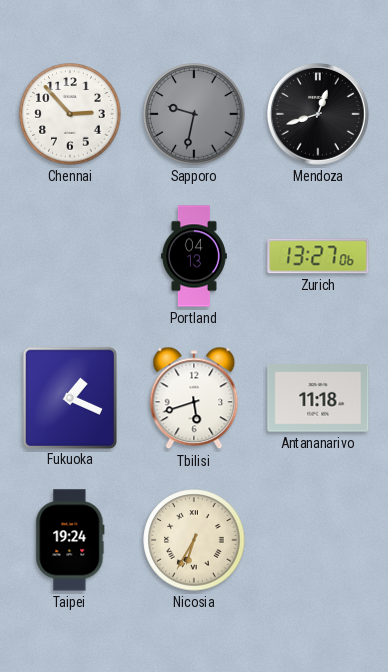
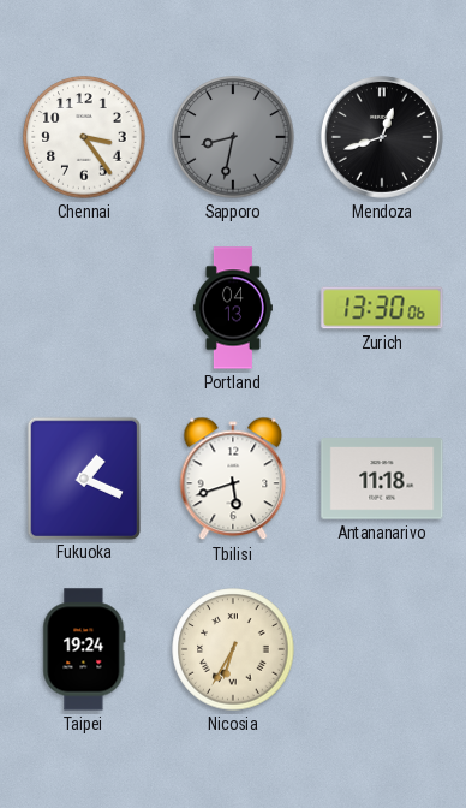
Chennai: 2:53 -> 3:24
Sapporo: 9:32 -> 8:32
Zurich: 13:27 -> 13:30
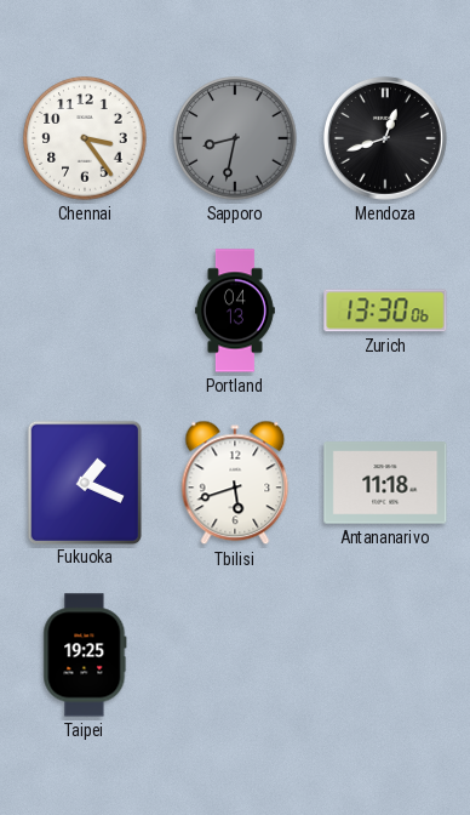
Taipei: 19:24 -> 19:25
Nicosia: 6:35 -> none
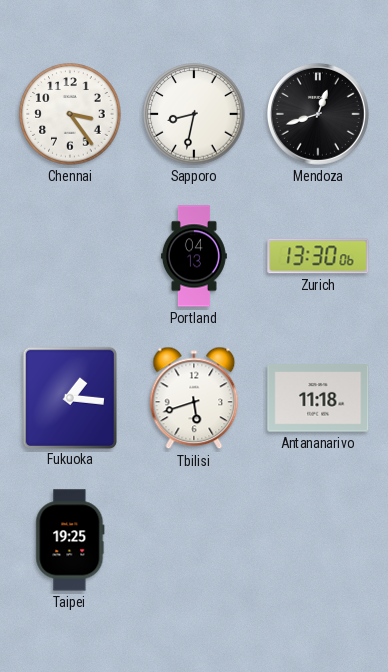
Sapporo dial: grey -> white
Fukuoka: 1:19 -> 1:16
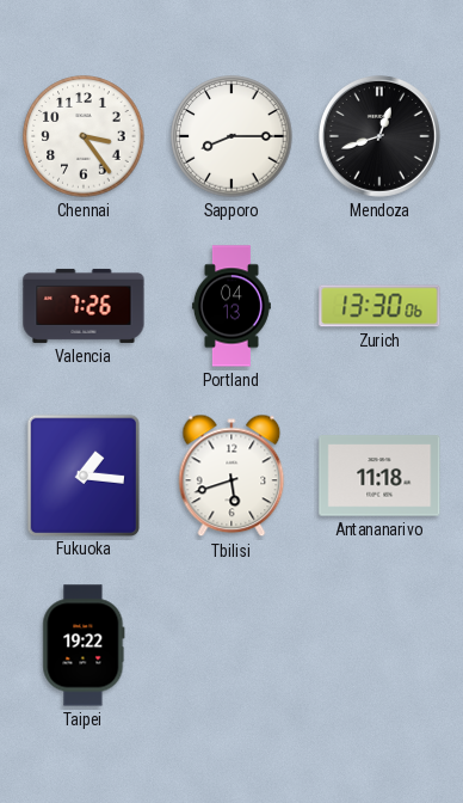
Sapporo: 8:32 -> 8:15
Valencia: none -> 7:26
Taipei: 19:25 -> 19:22
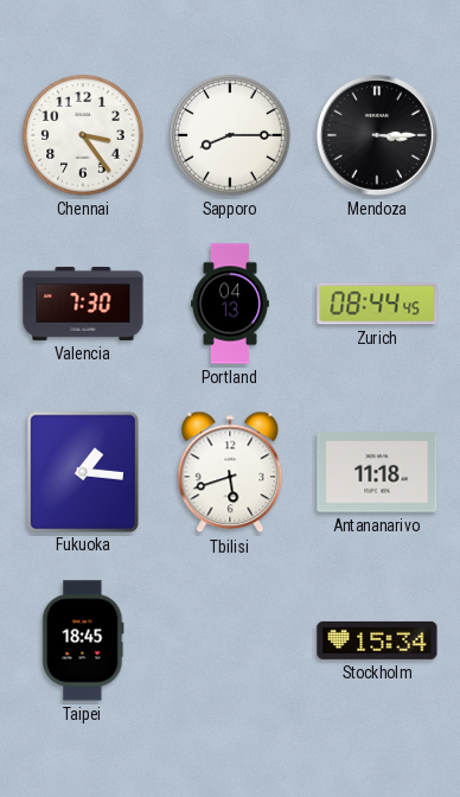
Mendoza: 12:42 -> 3:15
Valencia: 7:26 -> 7:30
Zurich: 13:30 -> 08:44
Taipei: 19:22 -> 18:45
Stockholm: none -> 15:34
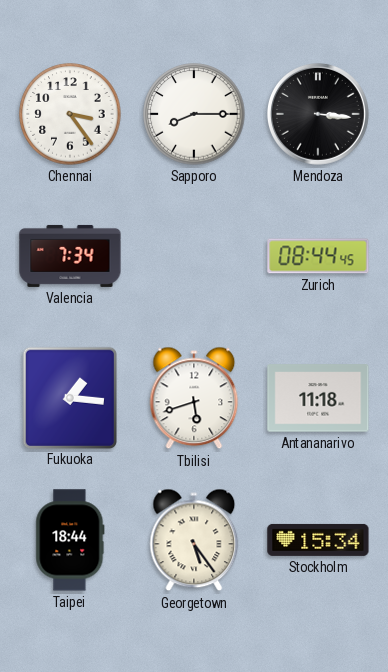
Mendoza: 3:15 -> 3:16
Valencia: 7:30 -> 7:34
Portland: 04:13 -> none
Taipei: 18:45 -> 18:44
Georgetown: none -> 5:24
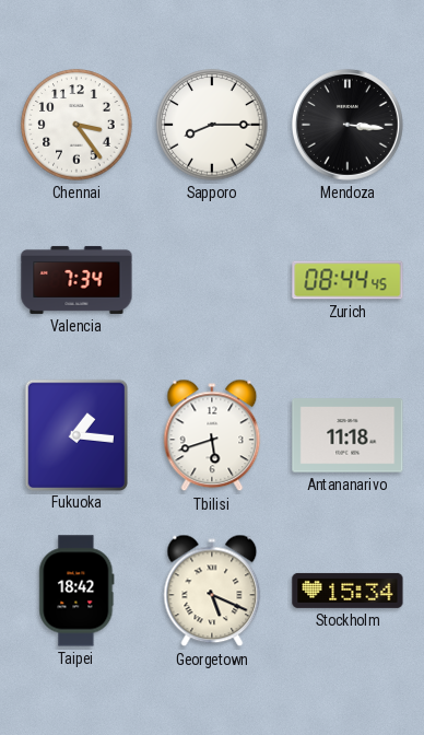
Taipei: 18:44 -> 18:42
Georgetown: 5:24 -> 5:19
